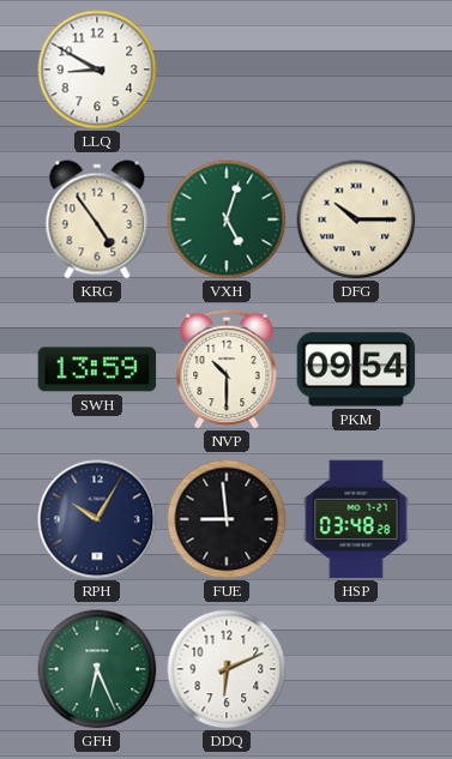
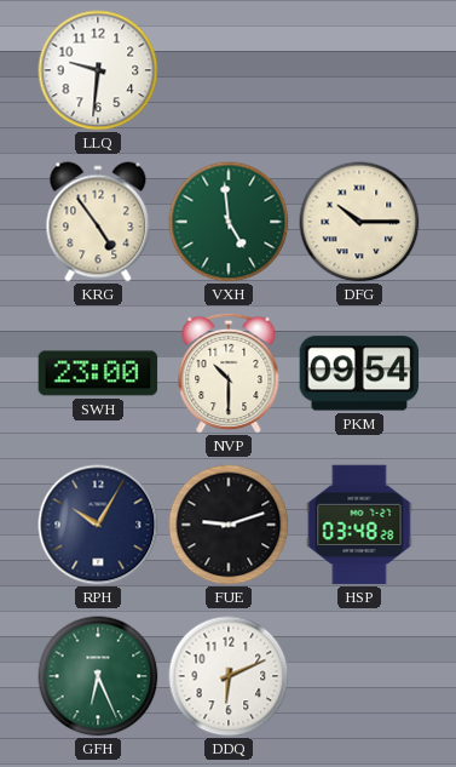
LLQ: 8:50 -> 9:31
VXH: 5:03 -> 4:59
SWH: 13:59 -> 23:00
FUE: 8:59 -> 9:12
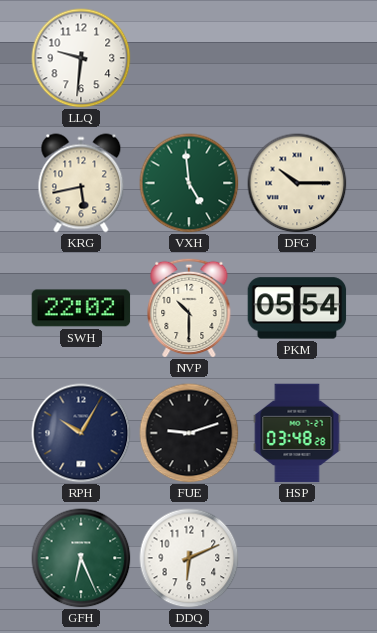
KRG: 4:54 -> 5:43
SWH: 23:00 -> 22:02
PKM: 09:54 -> 05:54
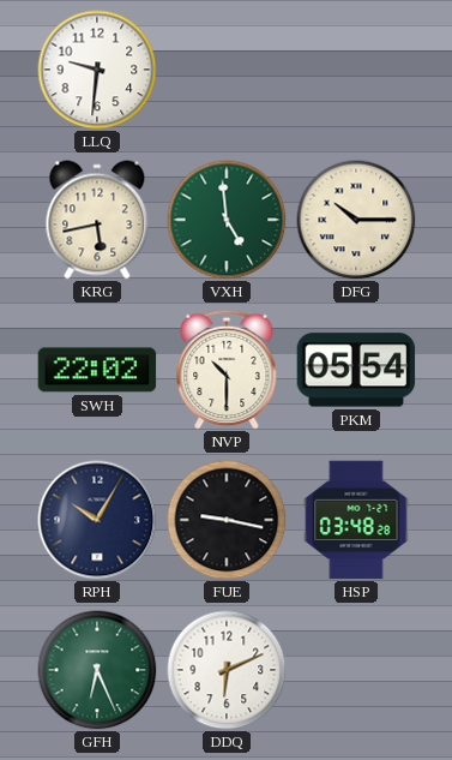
FUE: 9:12 -> 9:17
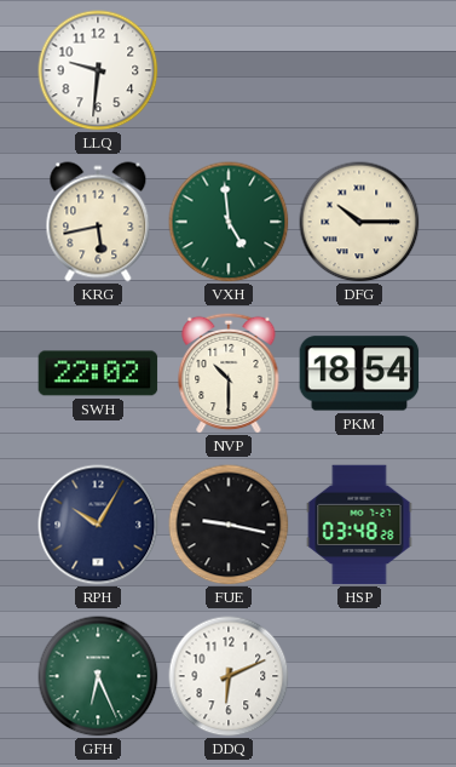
PKM: 05:54 -> 18:54
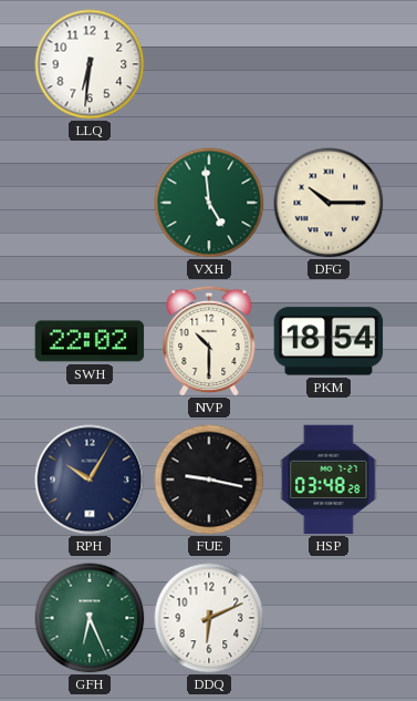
LLQ: 9:31 -> 6:31
KRG: 5:43 -> none
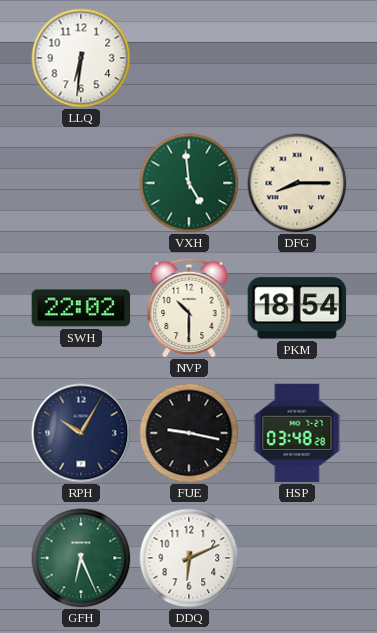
DFG: 10:15 -> 8:15
